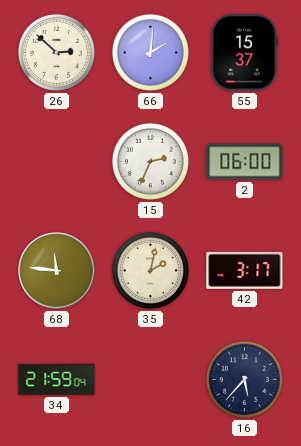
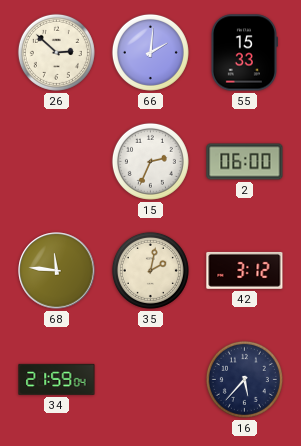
55: 15:37 -> 15:33
42: 3:17 -> 3:12
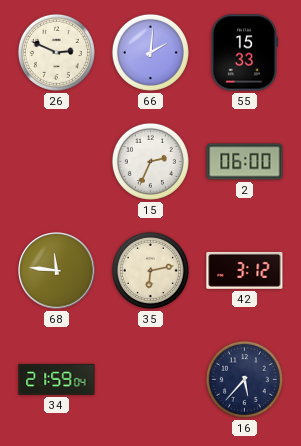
26: 2:52 -> 2:49
35: 2:02 -> 6:13
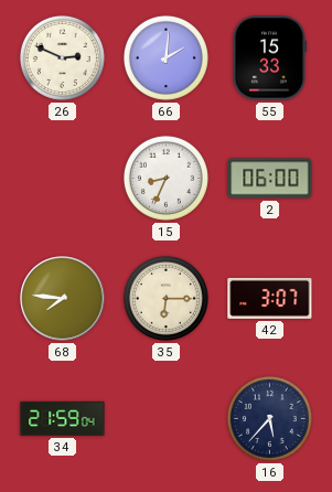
15: 2:34 -> 8:34
68: 11:46 -> 7:46
35: 6:13 -> 6:15
42: 3:12 -> 3:07
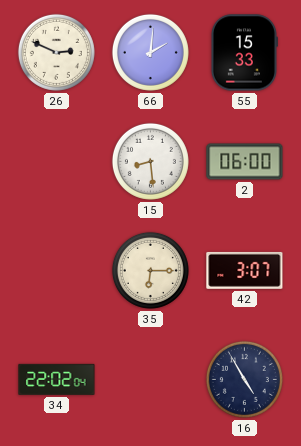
15: 8:34 -> 8:29
68: 7:46 -> none
34: 21:59 -> 22:02
16: 5:37 -> 4:55
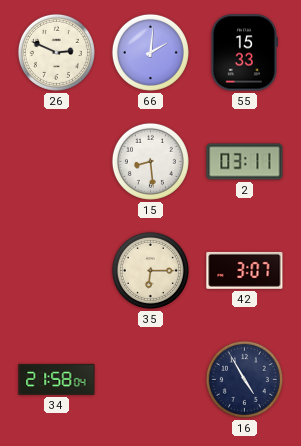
2: 06:00 -> 03:11
34: 22:02 -> 21:58
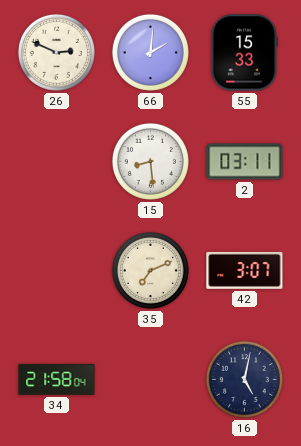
35: 6:15 -> 7:11
16: 4:55 -> 5:02
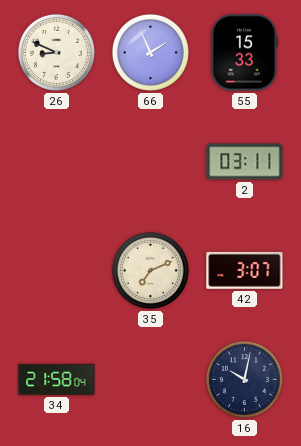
26: 2:49 -> 8:49
66: 2:01 -> 1:56
15: 8:29 -> none
16: 5:02 -> 10:02
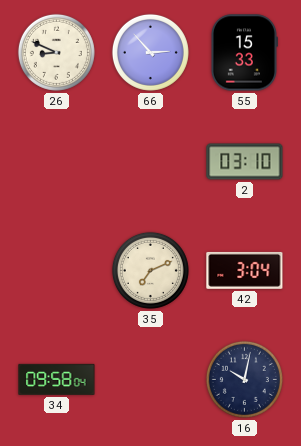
66: 1:56 -> 2:53
2: 03:11 -> 03:10
42: 3:07 -> 3:04
34: 21:58 -> 09:58
